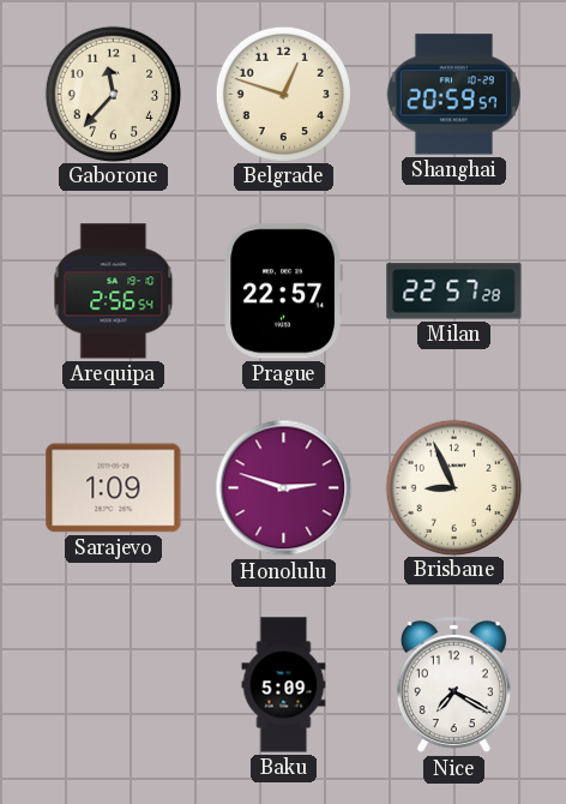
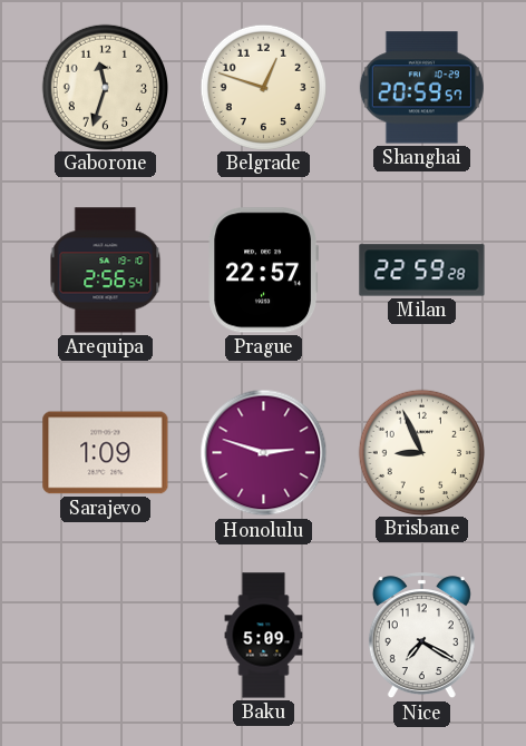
Gaborone: 11:37 -> 11:33
Milan: 22:57 -> 22:59
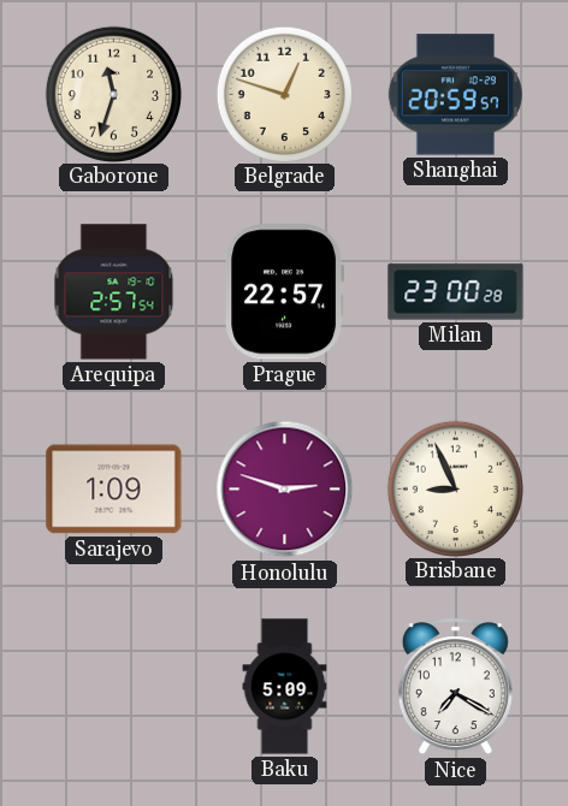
Arequipa: 2:56 -> 2:57
Milan: 22:59 -> 23:00
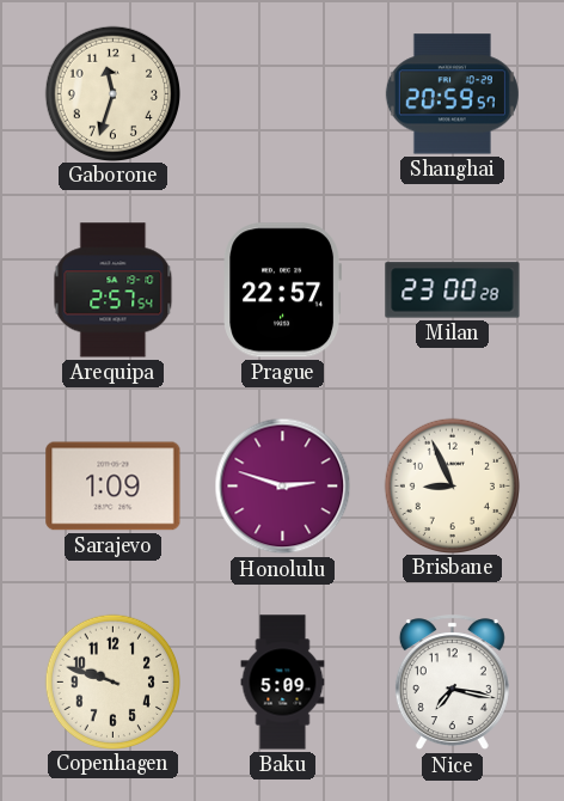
Belgrade: 12:48 -> none
Copenhagen: none -> 9:48
Nice: 7:20 -> 7:17
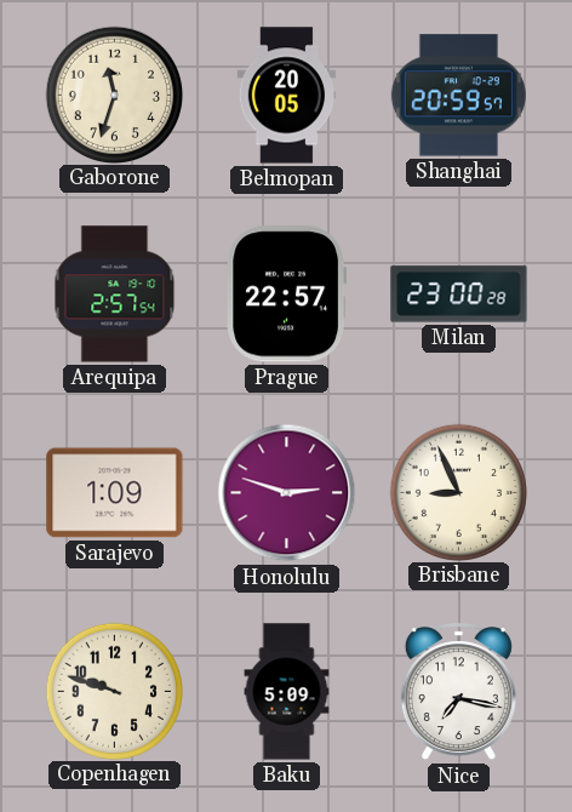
Belmopan: none -> 20:05
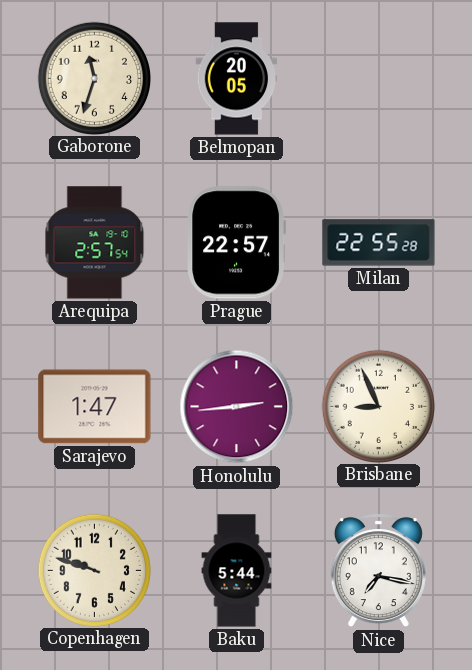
Shanghai: 20:59 -> none
Milan: 23:00 -> 22:55
Sarajevo: 1:09 -> 1:47
Honolulu: 2:48 -> 2:44
Baku: 5:09 -> 5:44
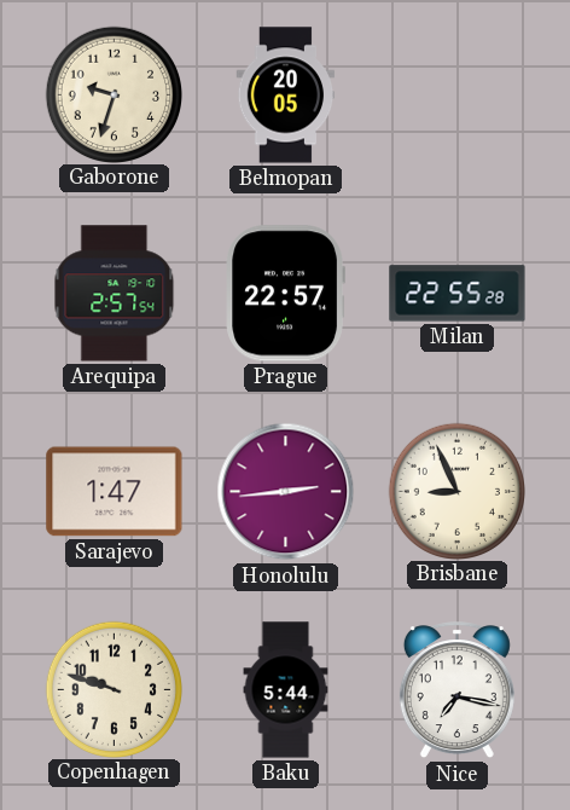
Gaborone: 11:33 -> 9:33
